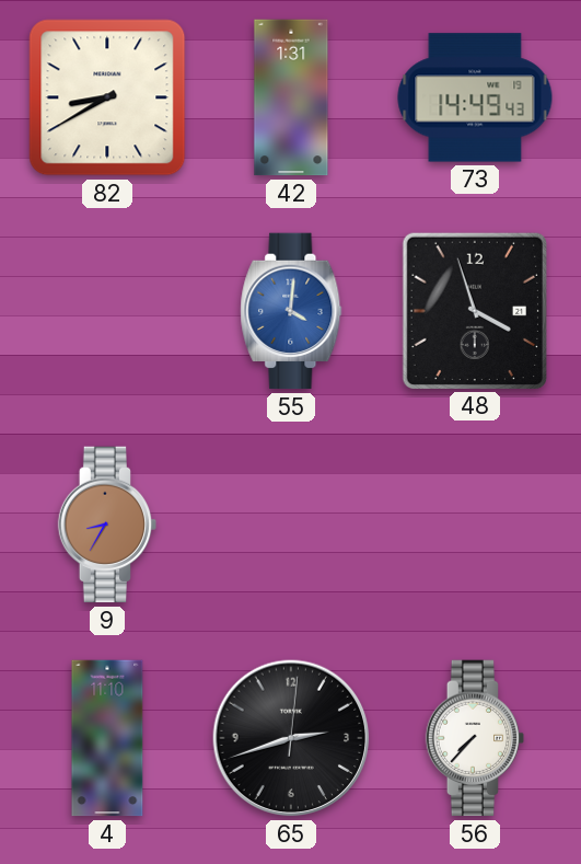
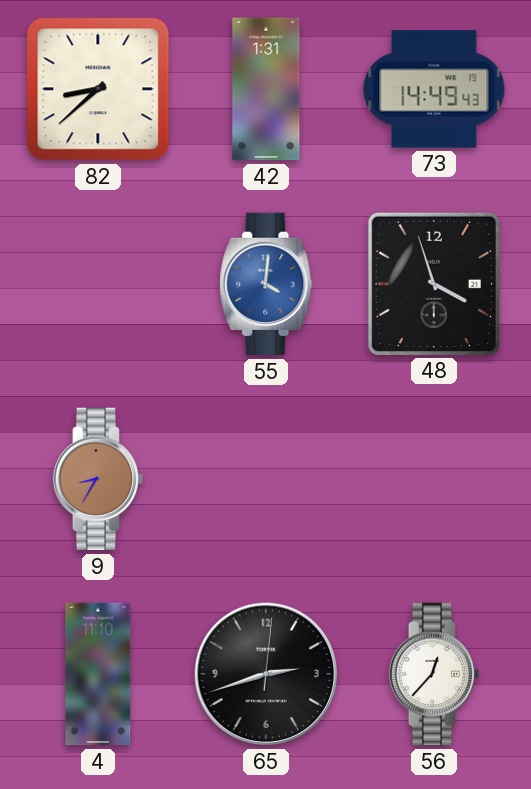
82: 8:40 -> 8:38
56: 7:37 -> 12:37
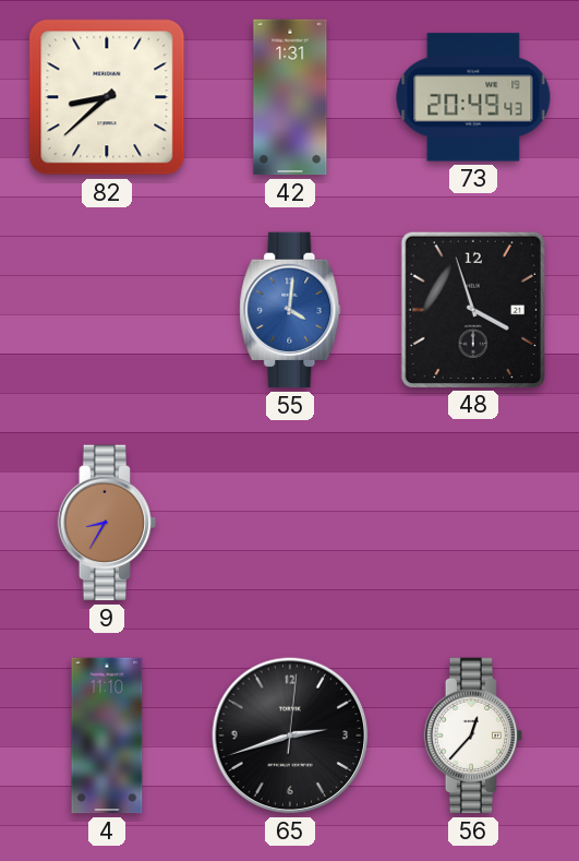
73: 14:49 -> 20:49
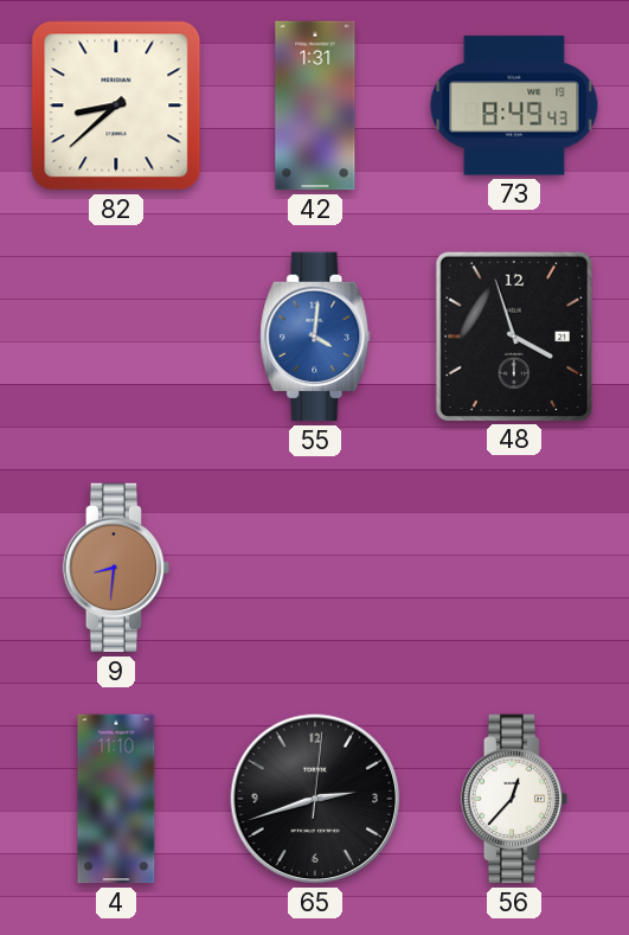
73: 20:49 -> 8:49
9: 8:35 -> 8:31
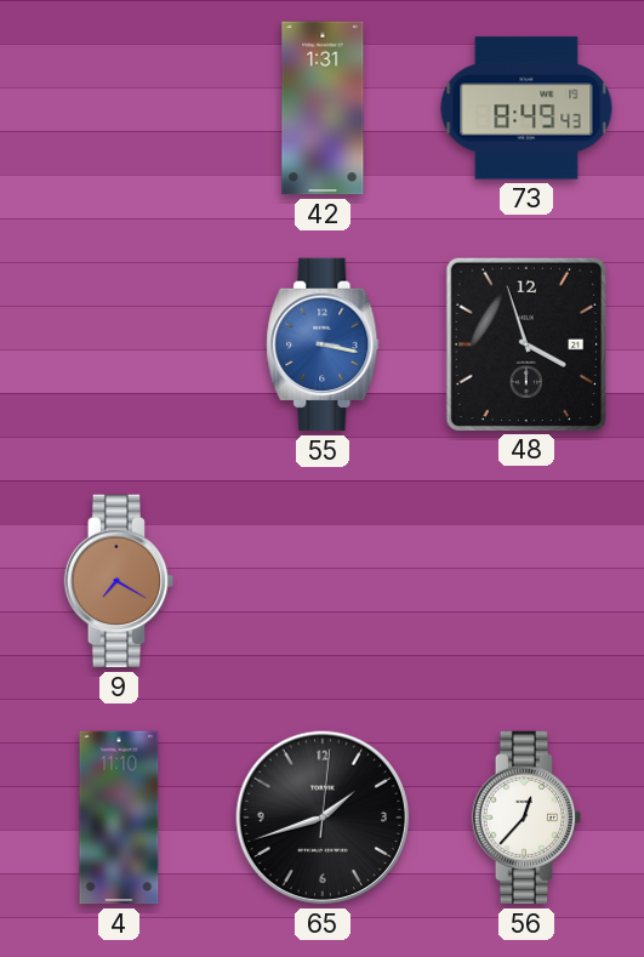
82: 8:38 -> none
55: 4:01 -> 3:17
9: 8:31 -> 7:20
65: 2:42 -> 1:42
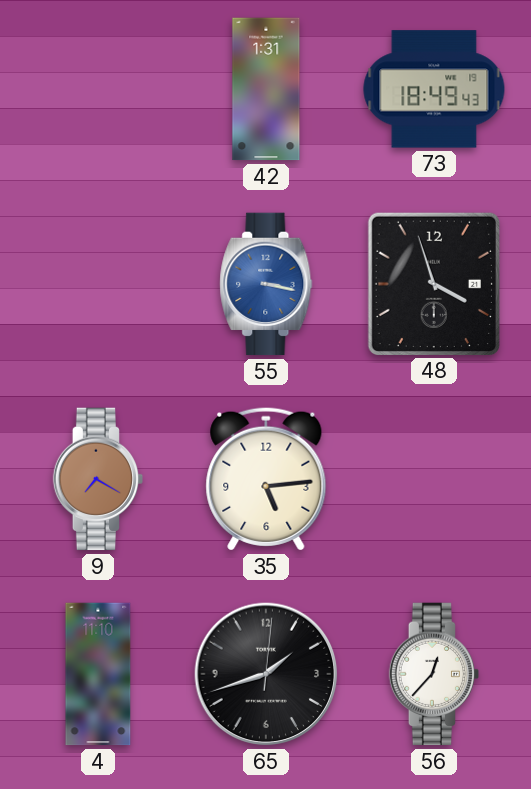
73: 8:49 -> 18:49
35: none -> 5:14
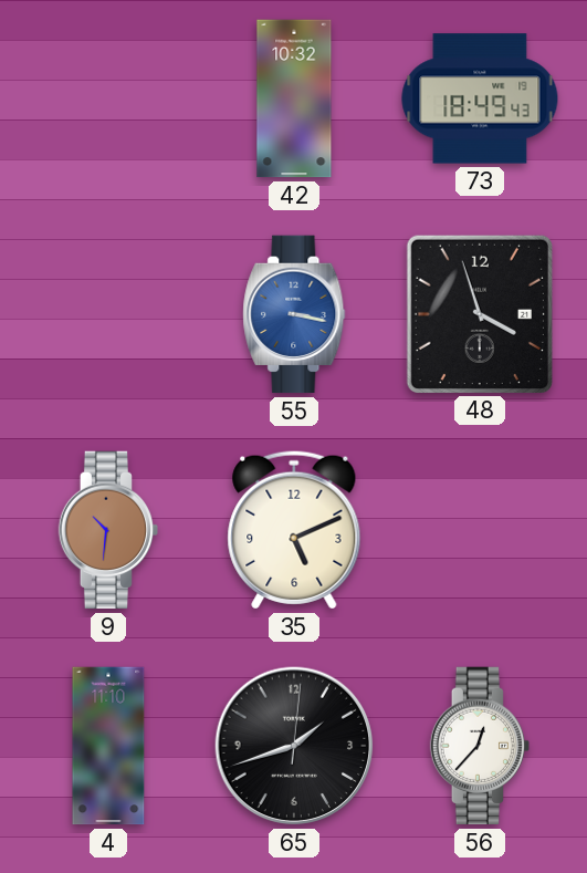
42: 1:31 -> 10:32
9: 7:20 -> 10:31
35: 5:14 -> 5:11
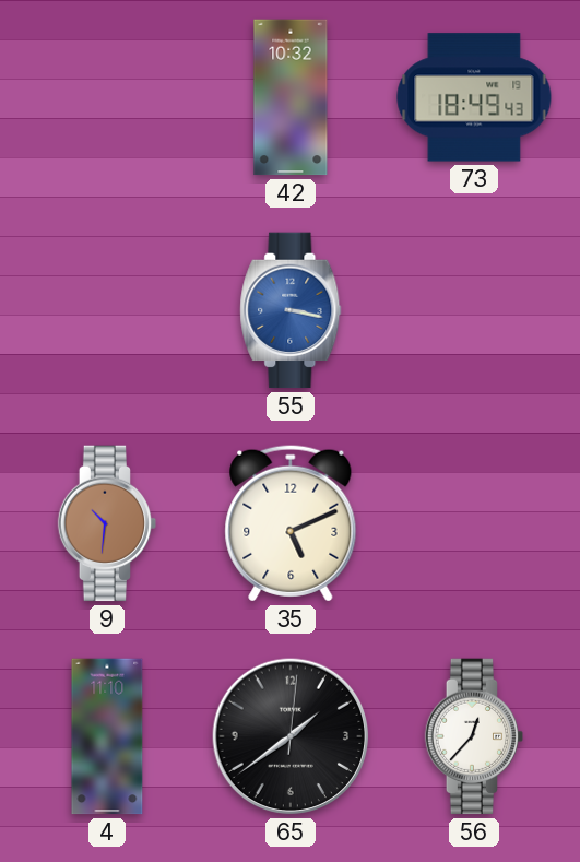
48: 3:57 -> none
65: 1:42 -> 1:39
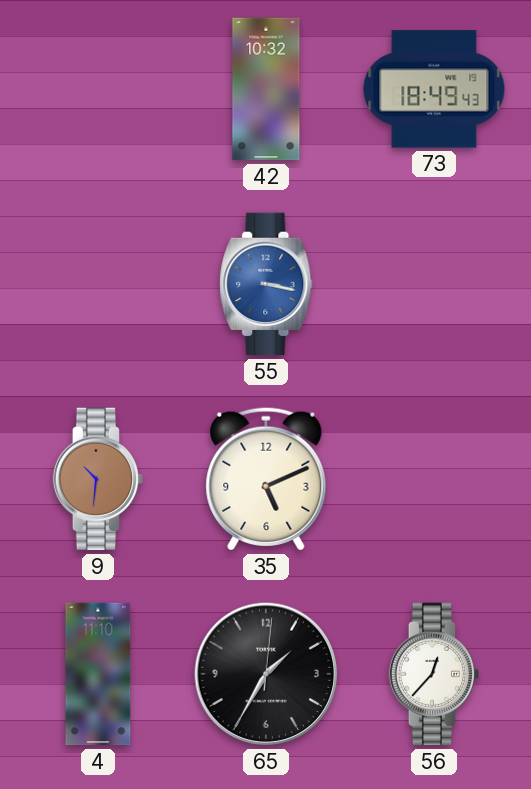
65: 1:39 -> 1:35
